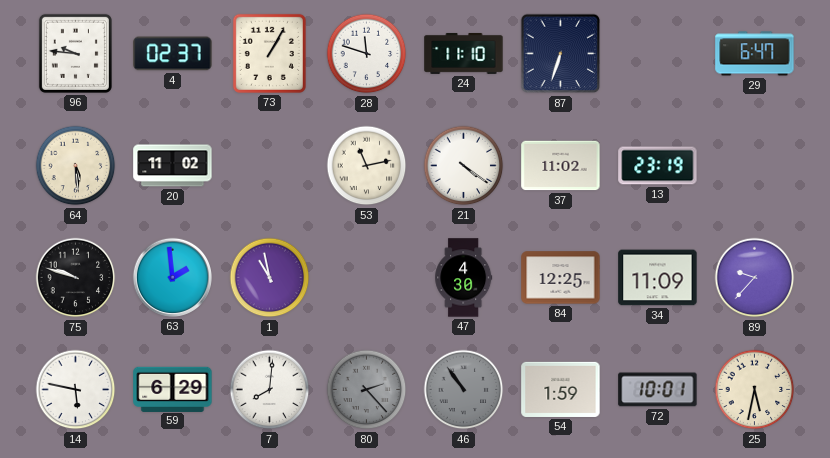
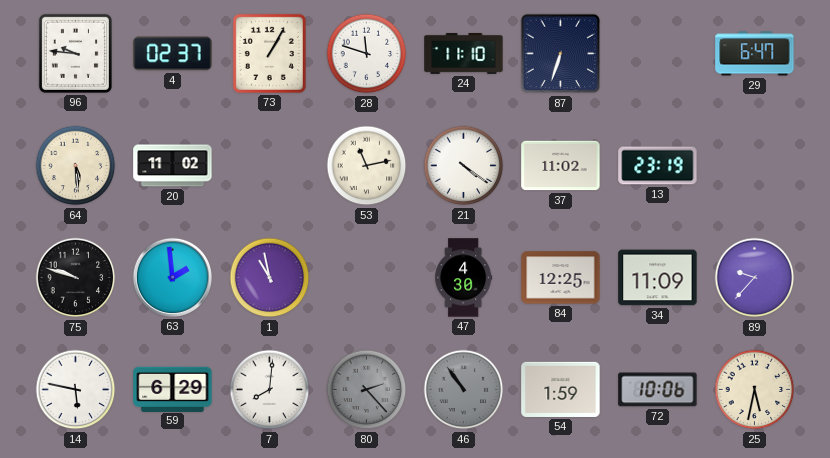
72: 10:01 -> 10:06
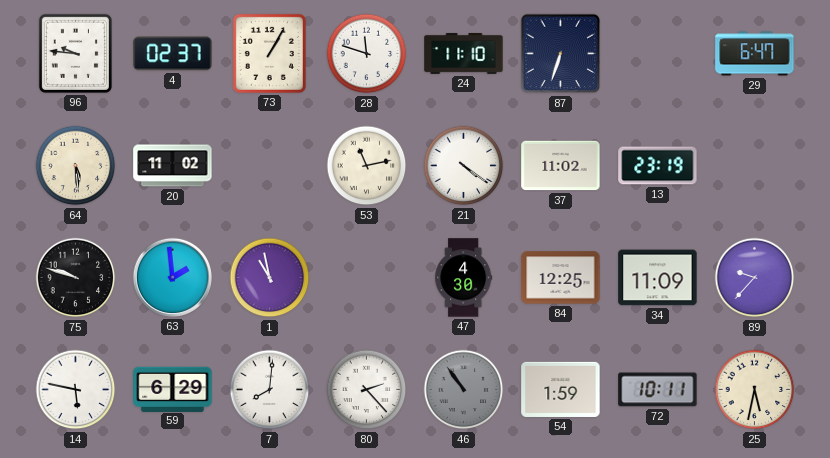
80 dial: grey -> white
72: 10:06 -> 10:11
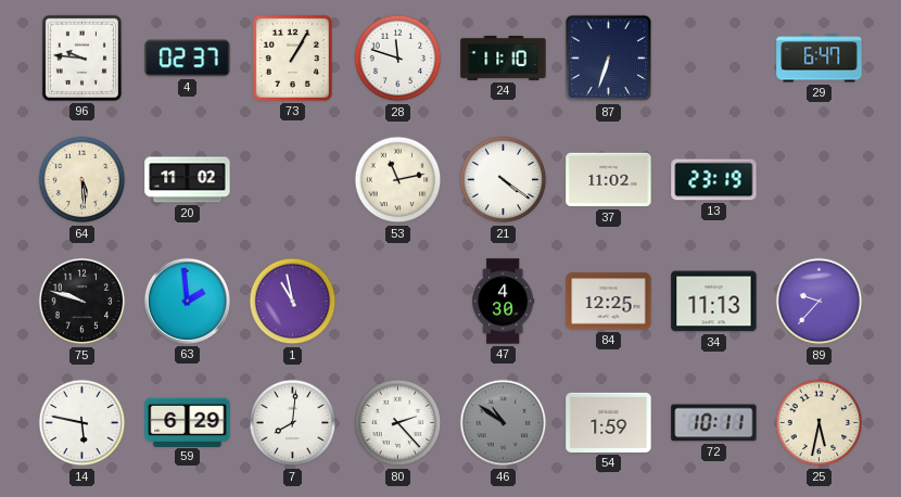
34: 11:09 -> 11:13
46: 10:54 -> 10:51
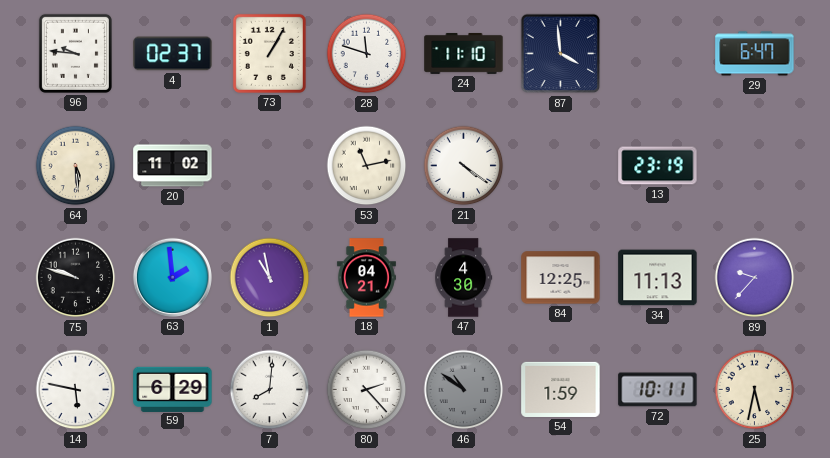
87: 6:33 -> 3:59
37: 11:02 -> none
18: none -> 04:21
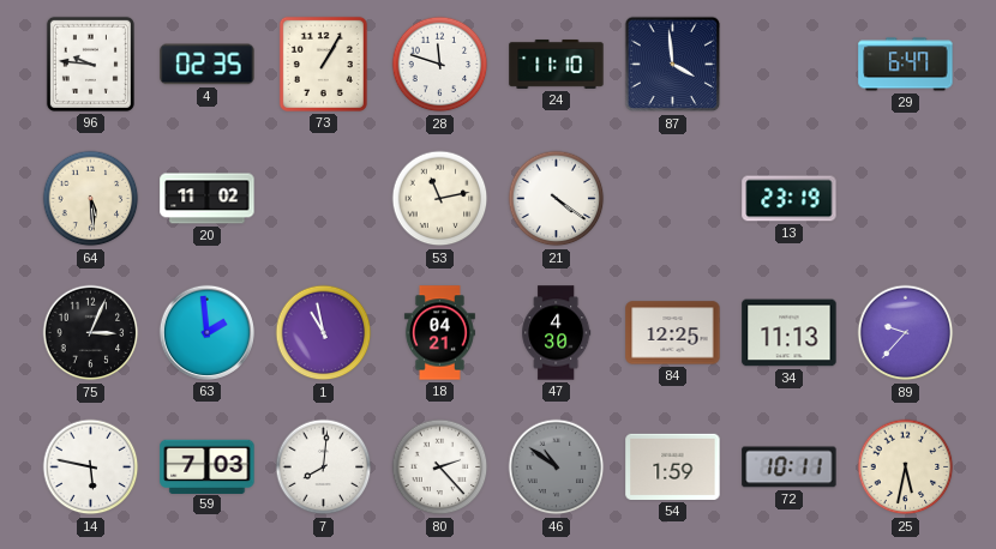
4: 02:37 -> 02:35
75: 9:48 -> 3:04
59: 6:29 -> 7:03
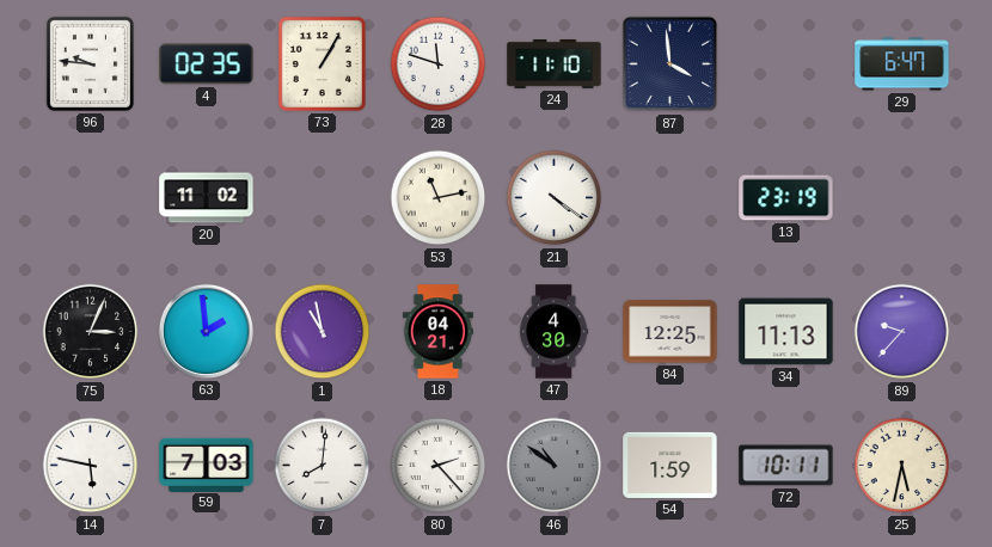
64: 5:29 -> none
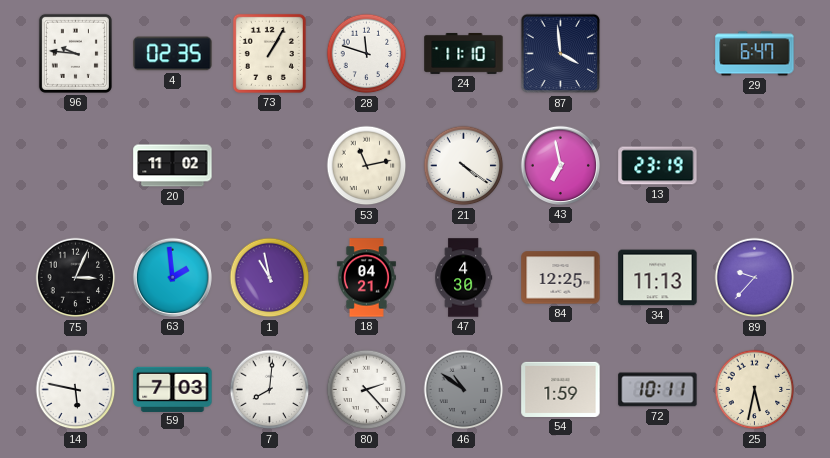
43: none -> 6:58
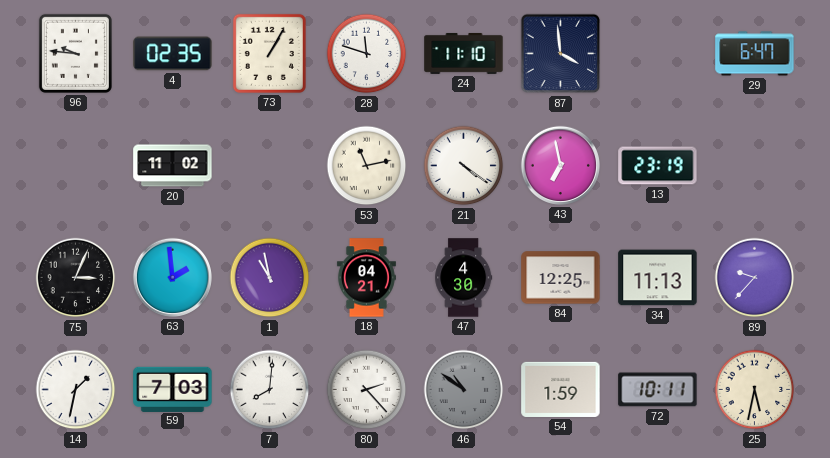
14: 5:47 -> 1:32
